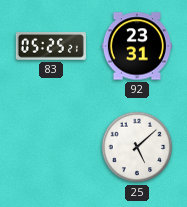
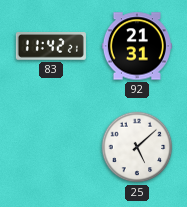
83: 05:25 -> 11:42
92: 23:31 -> 21:31
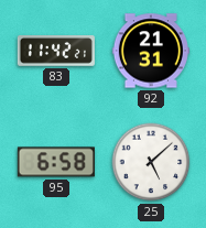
95: none -> 6:58
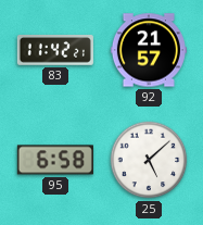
92: 21:31 -> 21:57
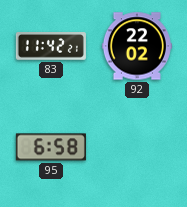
92: 21:57 -> 22:02
25: 5:08 -> none
